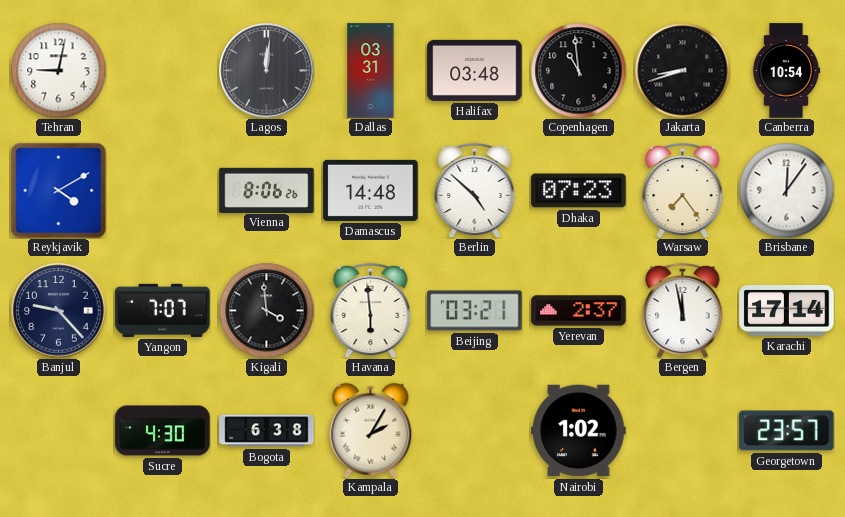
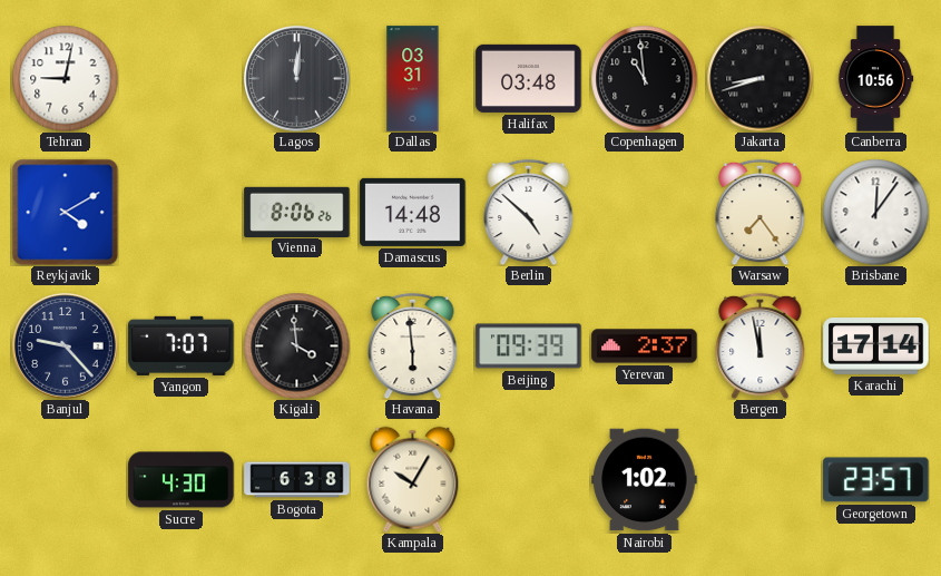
Canberra: 10:54 -> 10:56
Dhaka: 07:23 -> none
Beijing: 03:21 -> 09:39
Kampala: 2:05 -> 10:05
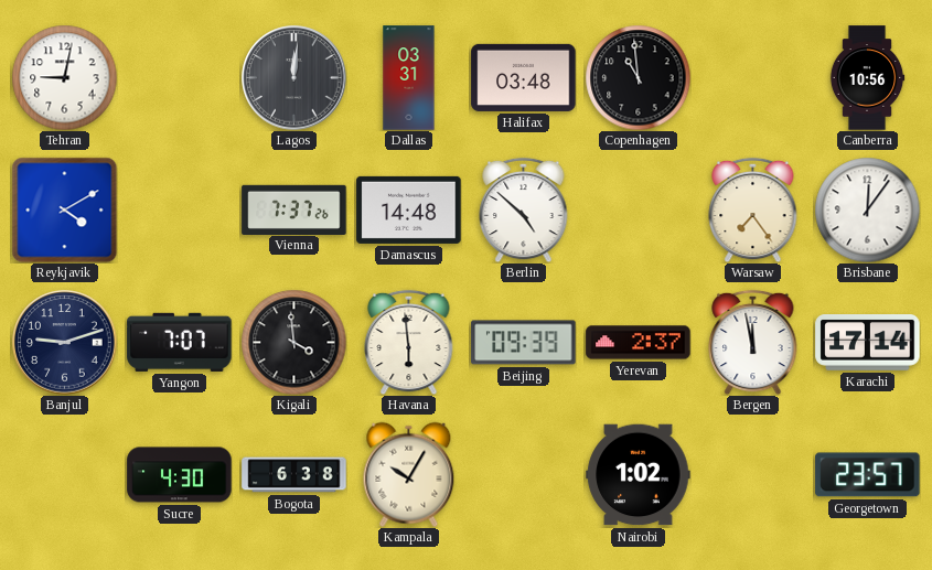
Jakarta: 8:42 -> none
Vienna: 8:06 -> 7:37
Banjul: 9:23 -> 9:12
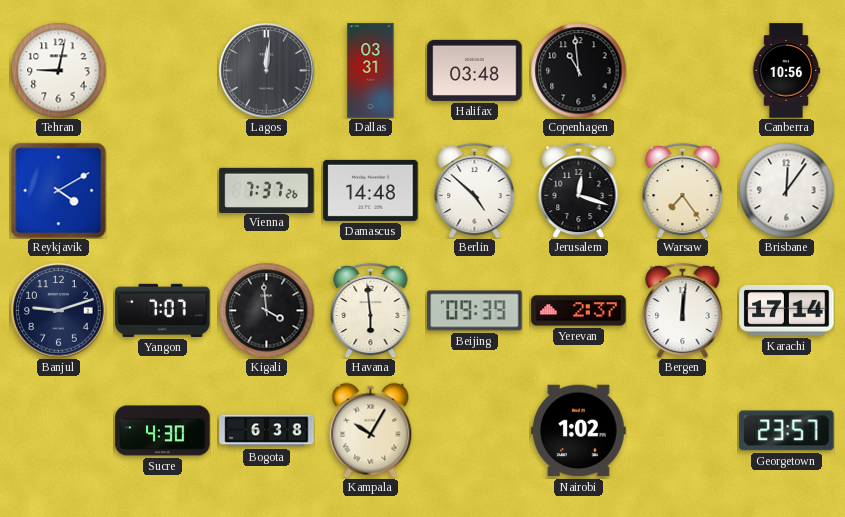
Jerusalem: none -> 12:18
Bergen: 11:58 -> 12:01
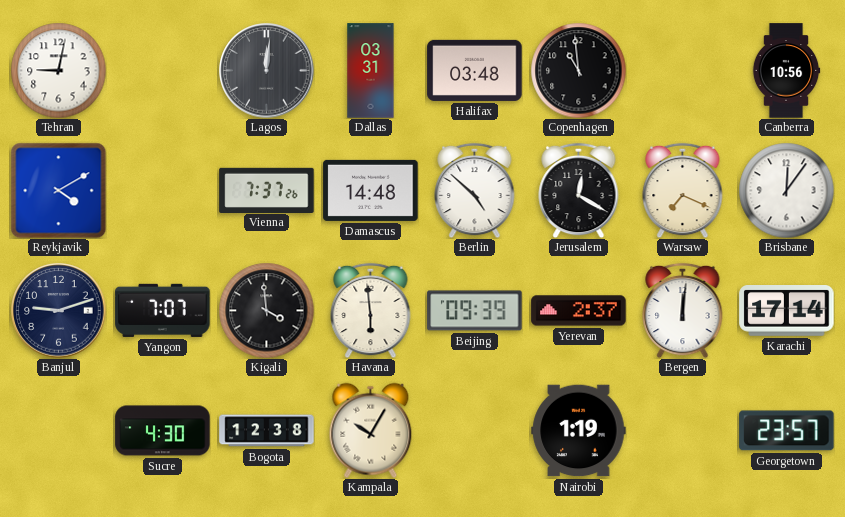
Jerusalem: 12:18 -> 12:20
Warsaw: 7:24 -> 7:19
Bogota: 6:38 -> 12:38
Nairobi: 1:02 -> 1:19
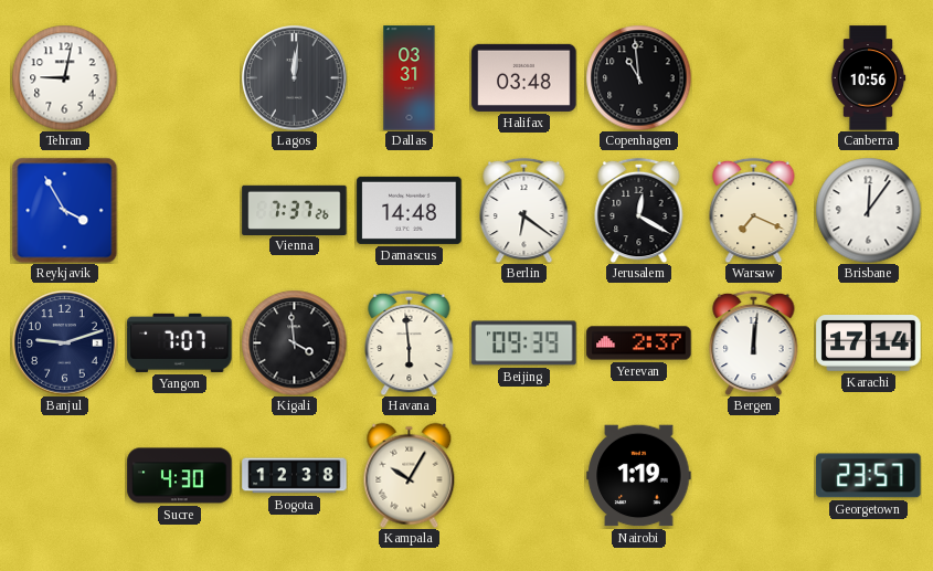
Reykjavik: 4:10 -> 3:55
Berlin: 4:52 -> 6:21
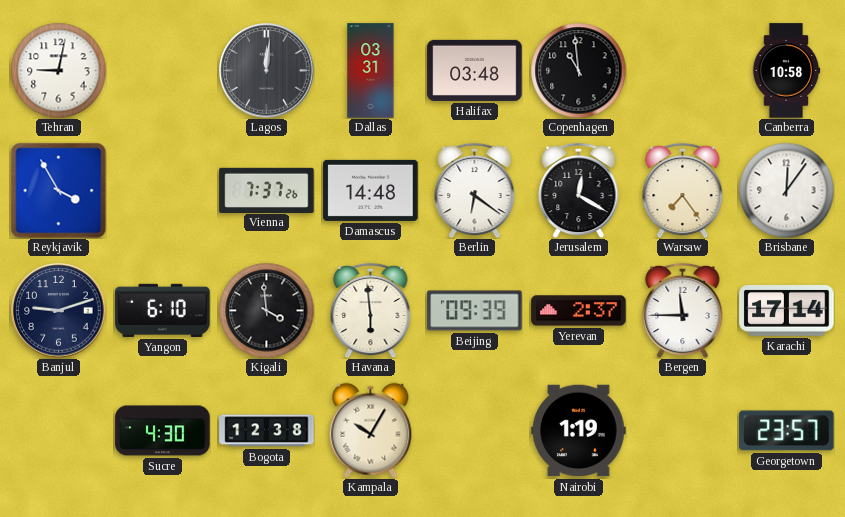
Canberra: 10:56 -> 10:58
Warsaw: 7:19 -> 7:24
Yangon: 7:07 -> 6:10
Bergen: 12:01 -> 11:45
